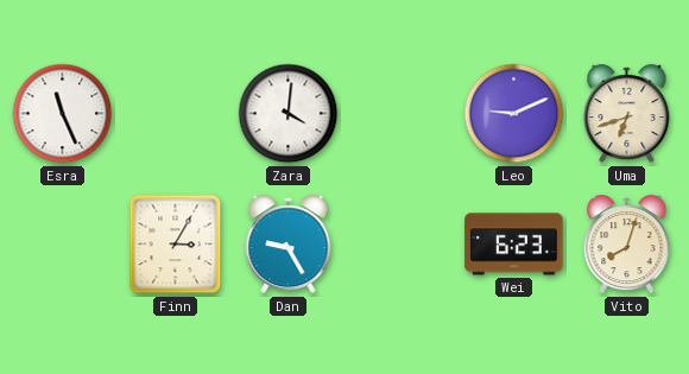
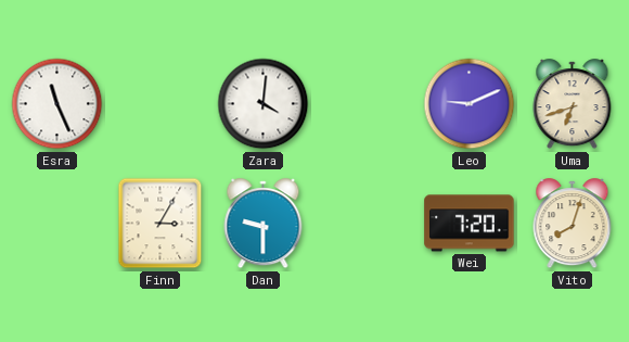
Dan: 9:25 -> 9:30
Wei: 6:23 -> 7:20
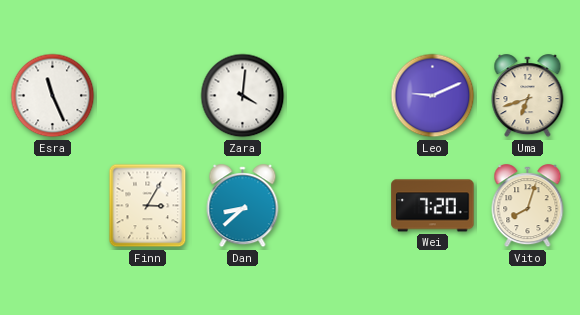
Dan: 9:30 -> 8:38
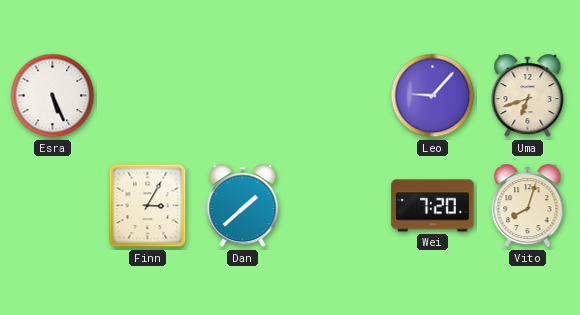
Esra: 11:26 -> 5:26
Zara: 4:01 -> none
Leo: 9:11 -> 9:07
Dan: 8:38 -> 1:38
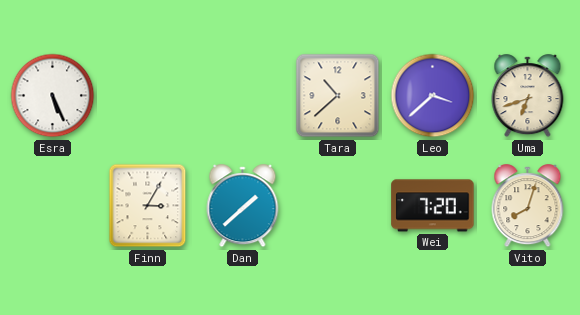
Tara: none -> 10:38
Leo: 9:07 -> 3:38
